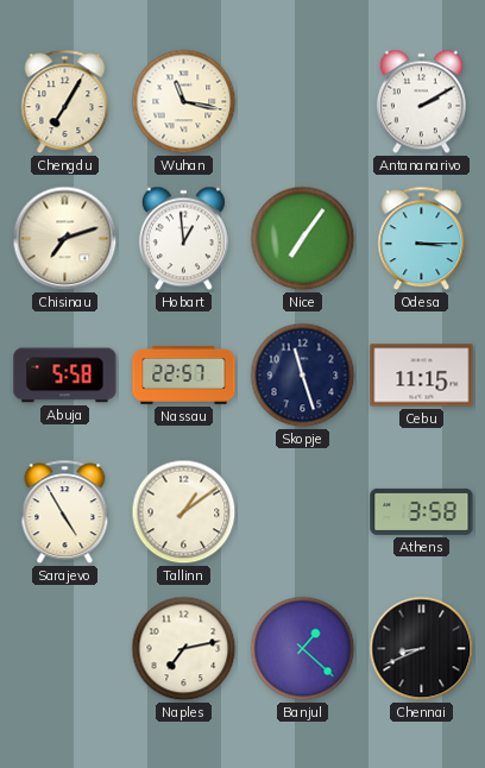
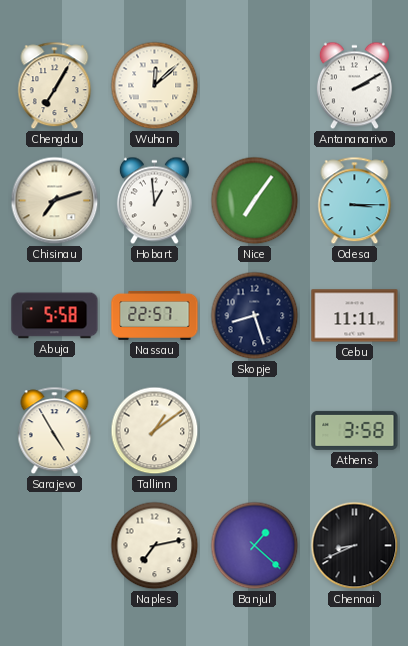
Wuhan: 11:17 -> 12:08
Skopje: 11:27 -> 8:27
Cebu: 11:15 -> 11:11
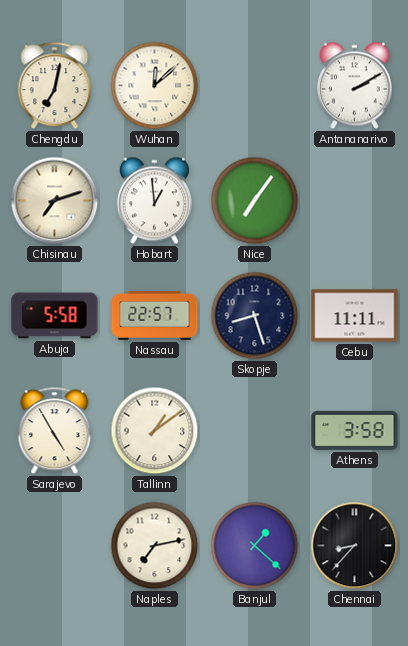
Chengdu: 7:05 -> 7:02
Odesa: 3:15 -> none
Chennai: 8:41 -> 8:37
